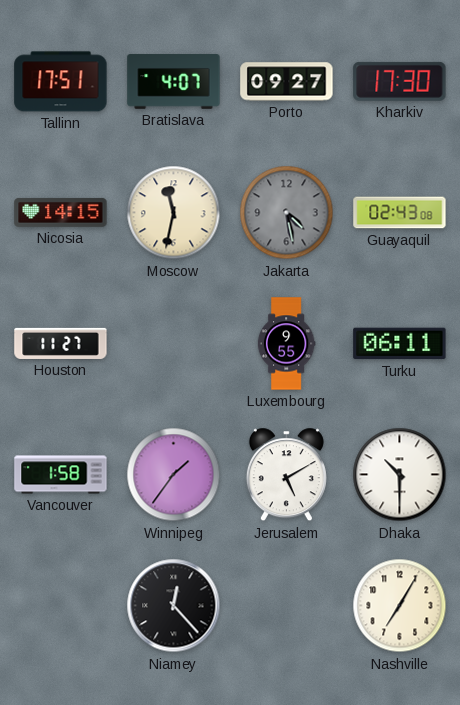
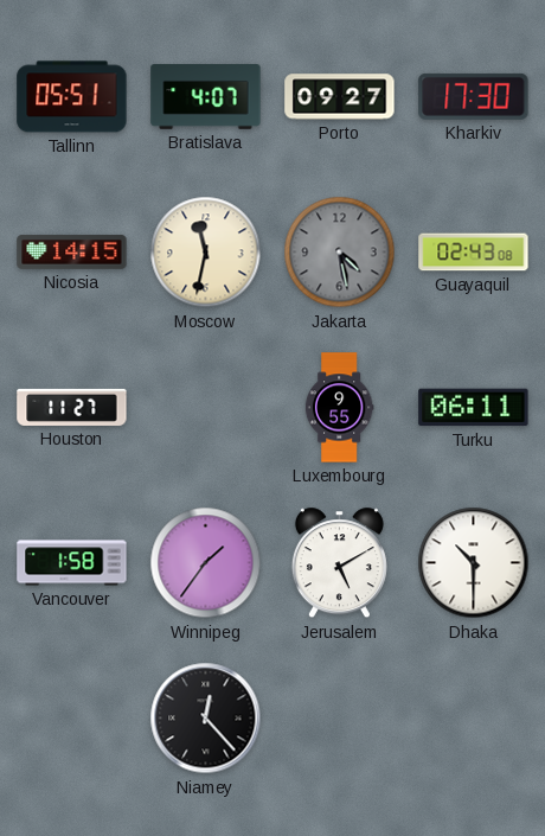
Tallinn: 17:51 -> 05:51
Nashville: 7:05 -> none
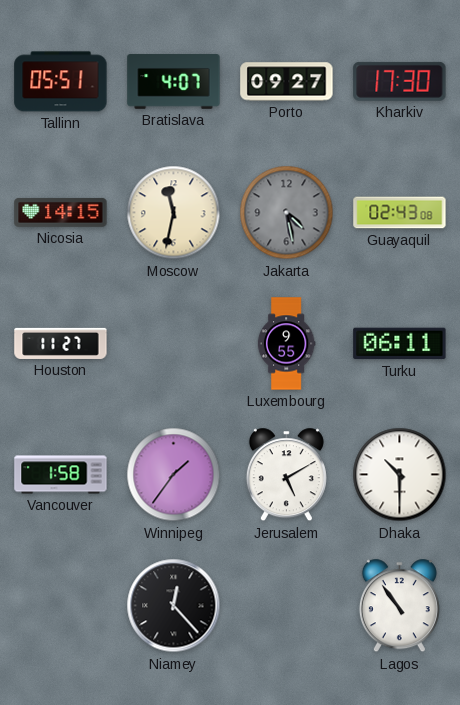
Lagos: none -> 10:54
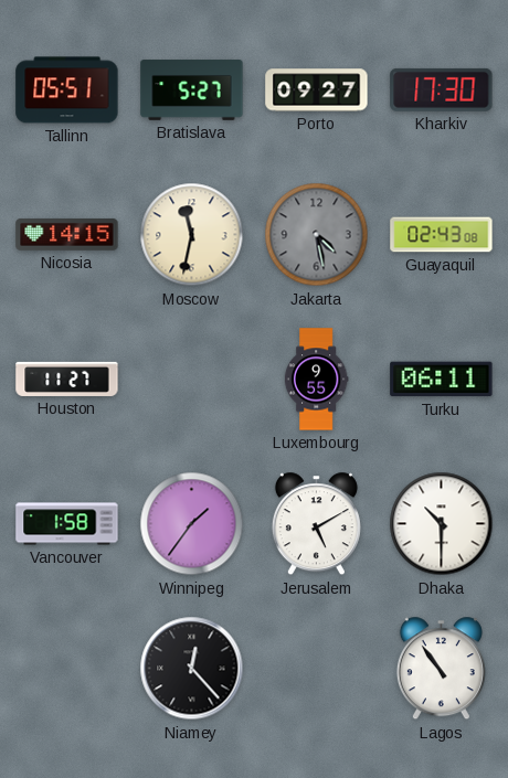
Bratislava: 4:07 -> 5:27
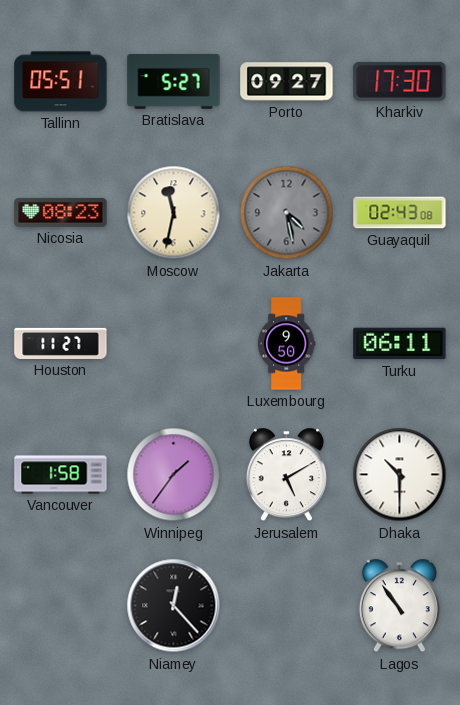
Nicosia: 14:15 -> 08:23
Luxembourg: 9:55 -> 9:50
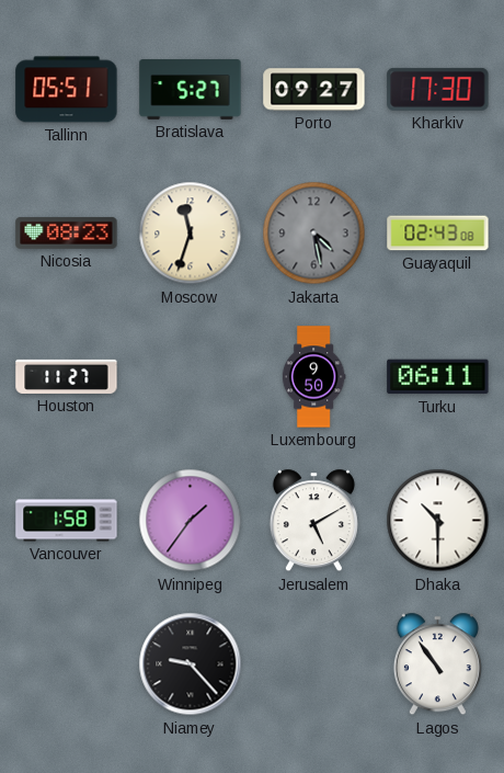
Moscow: 11:32 -> 11:33
Niamey: 12:23 -> 9:23
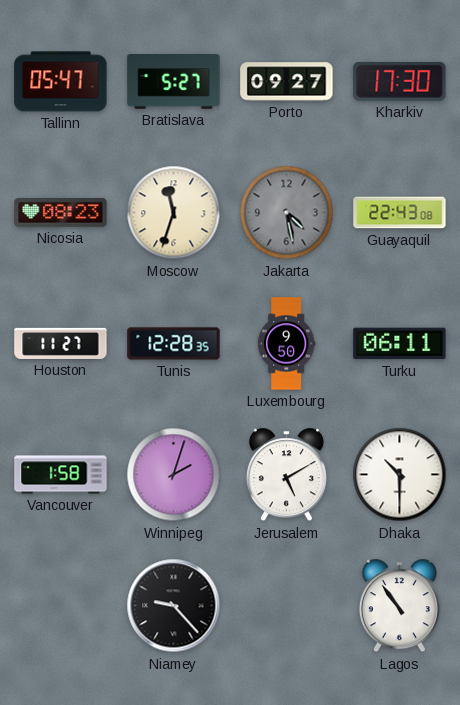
Tallinn: 05:51 -> 05:47
Guayaquil: 02:43 -> 22:43
Tunis: none -> 12:28
Winnipeg: 1:36 -> 2:03
